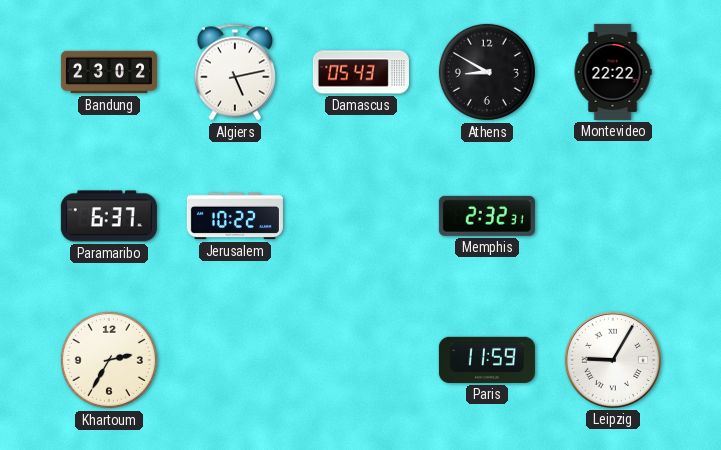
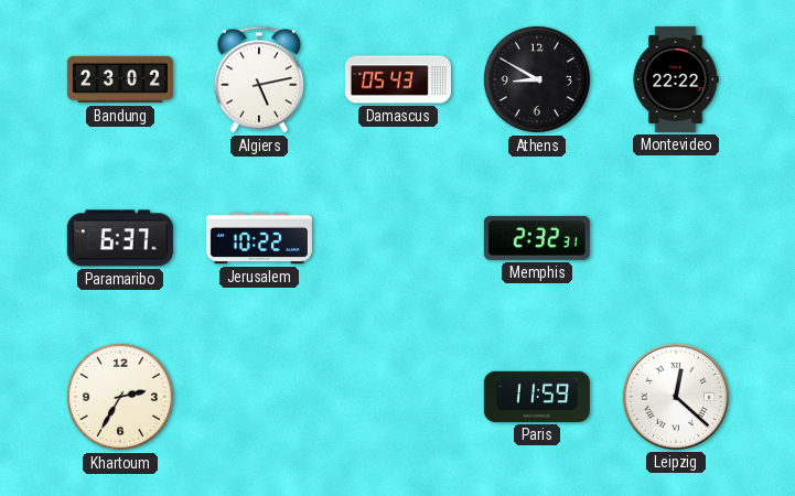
Leipzig: 9:05 -> 12:22
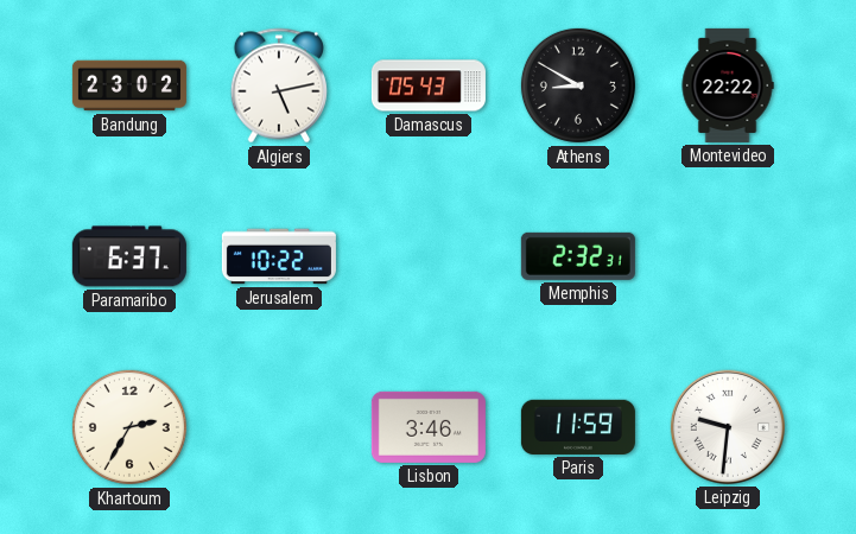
Lisbon: none -> 3:46
Leipzig: 12:22 -> 9:31
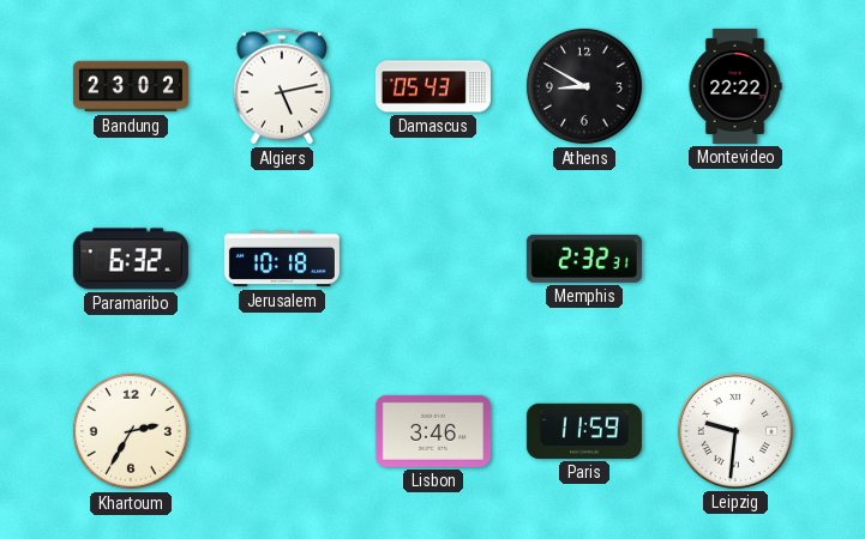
Paramaribo: 6:37 -> 6:32
Jerusalem: 10:22 -> 10:18
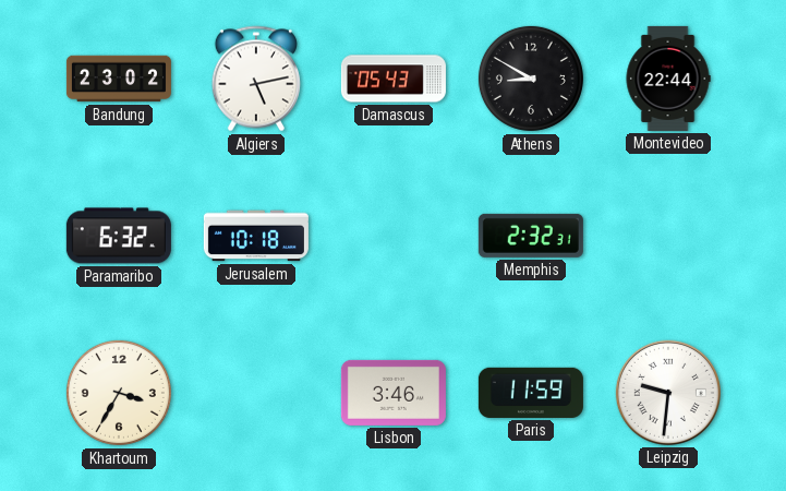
Montevideo: 22:22 -> 22:44
Khartoum: 2:35 -> 3:35
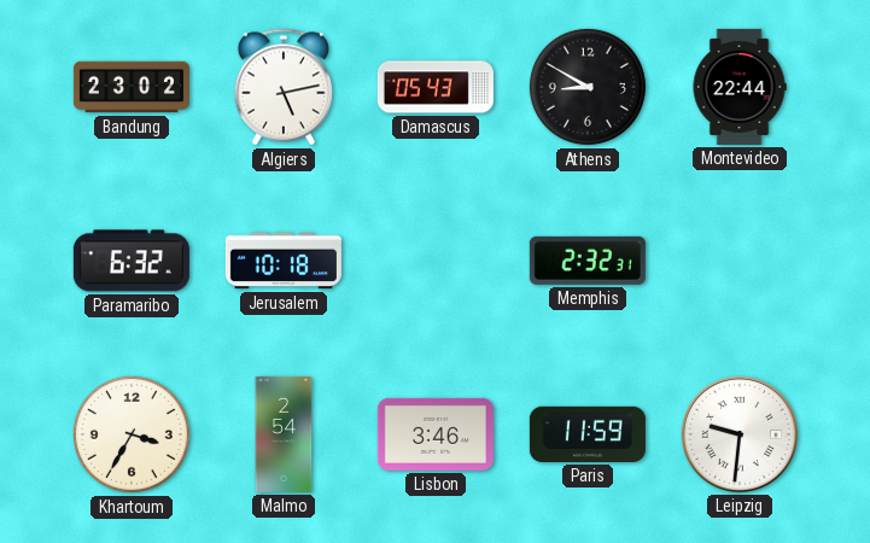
Malmo: none -> 2:54
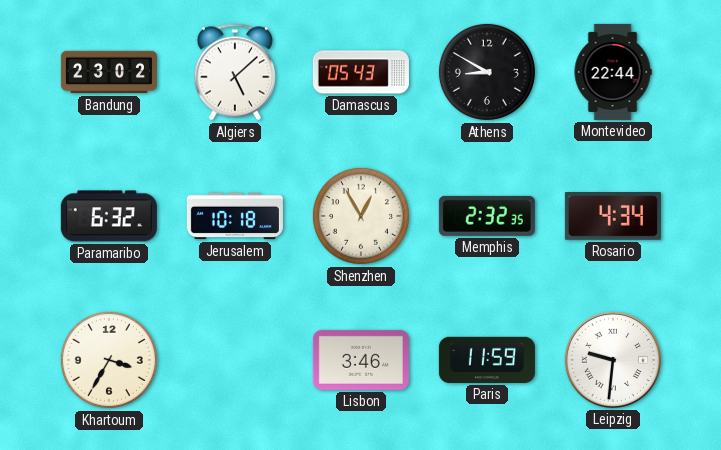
Algiers: 5:13 -> 5:08
Shenzhen: none -> 12:55
Memphis: 2:32:31 -> 2:32:35
Rosario: none -> 4:34
Malmo: 2:54 -> none
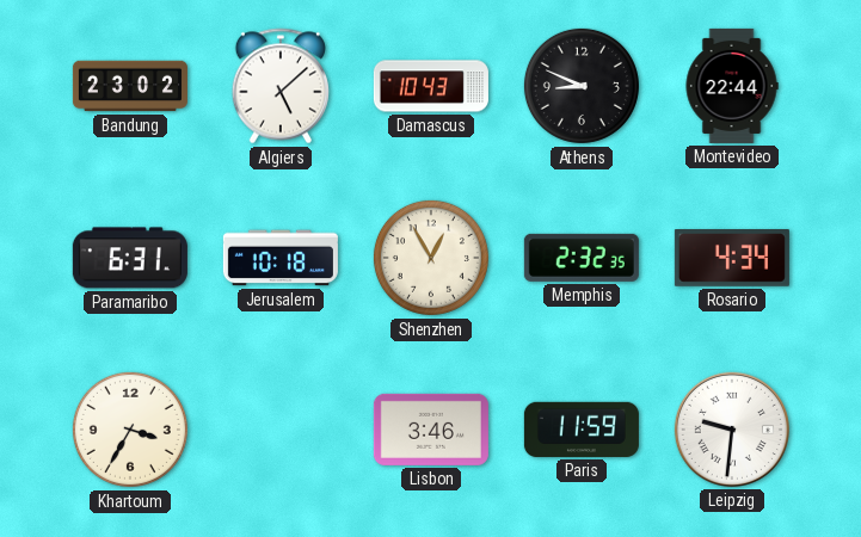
Damascus: 05:43 -> 10:43
Athens: 8:50 -> 8:49
Paramaribo: 6:32 -> 6:31
